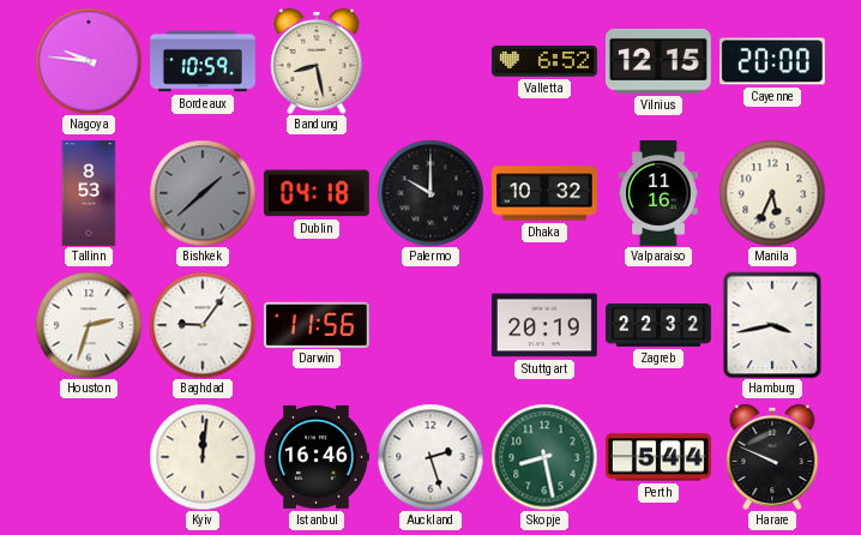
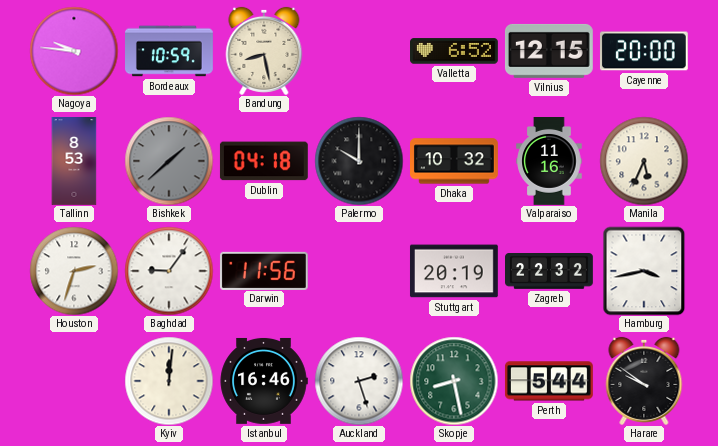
Harare: 9:49 -> 9:51
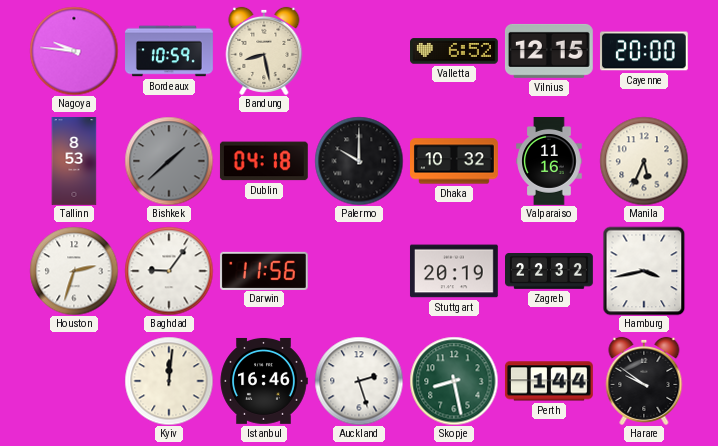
Perth: 5:44 -> 1:44
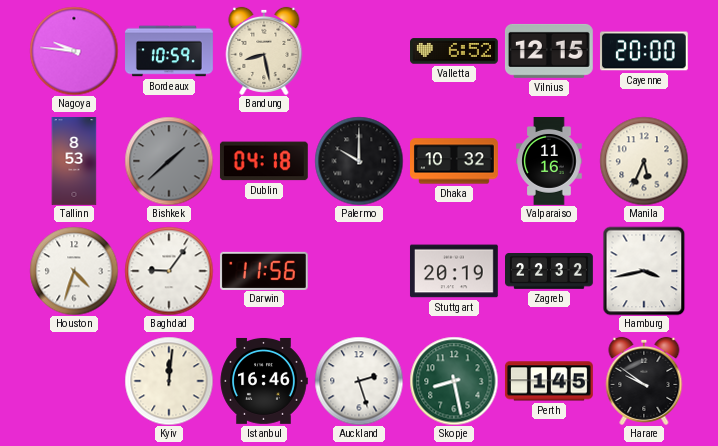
Houston: 2:33 -> 4:33
Perth: 1:44 -> 1:45
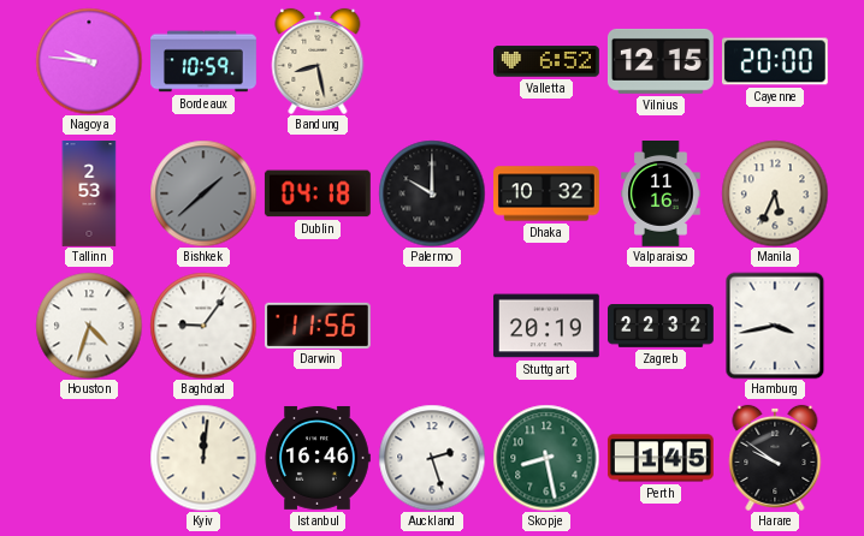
Tallinn: 8:53 -> 2:53
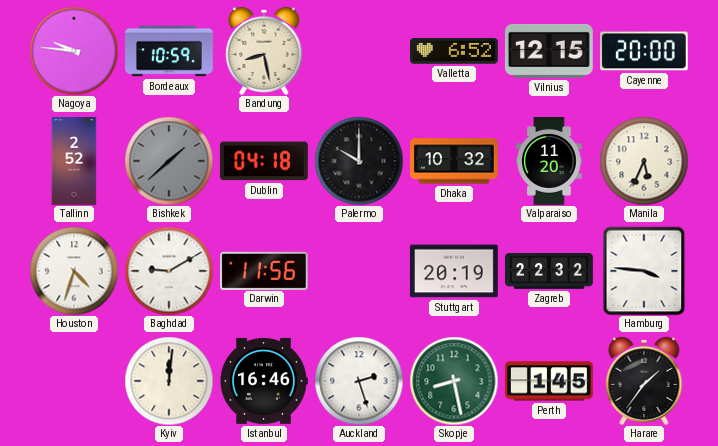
Tallinn: 2:53 -> 2:52
Valparaiso: 11:16 -> 11:20
Baghdad: 9:06 -> 9:10
Hamburg: 3:43 -> 3:46
Harare: 9:51 -> 1:36
